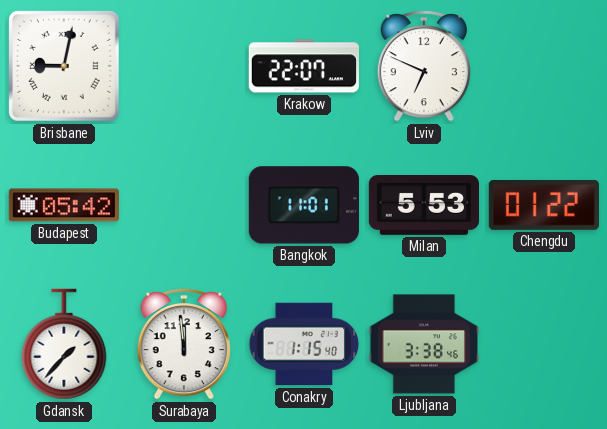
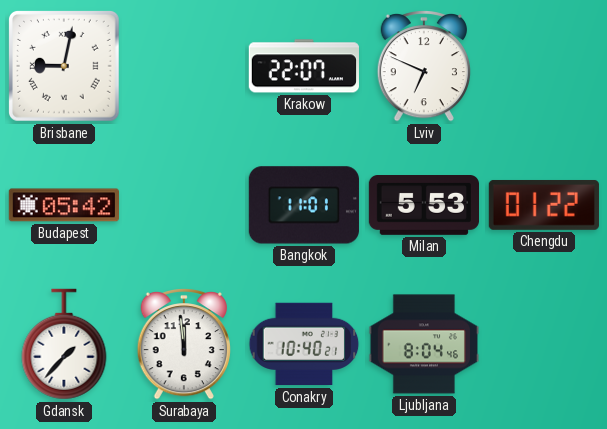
Conakry: 1:15 -> 10:40
Ljubljana: 3:38 -> 8:04
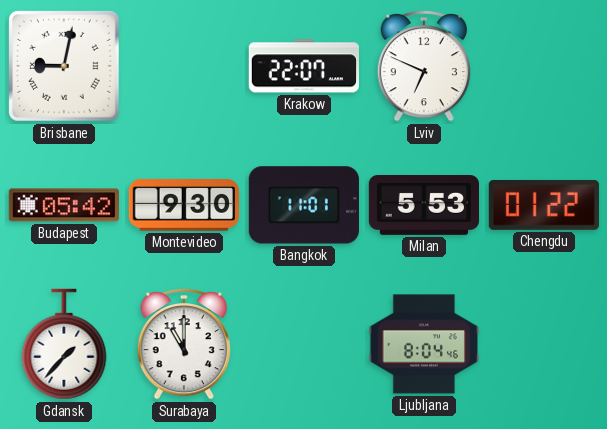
Montevideo: none -> 9:30
Surabaya: 11:59 -> 11:00
Conakry: 10:40 -> none
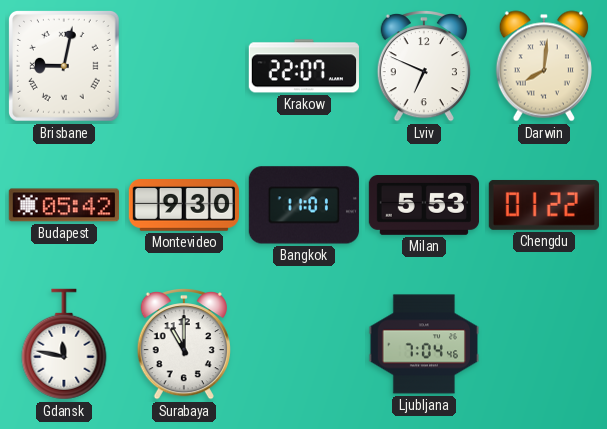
Darwin: none -> 8:01
Gdansk: 1:37 -> 11:47
Ljubljana: 8:04 -> 7:04
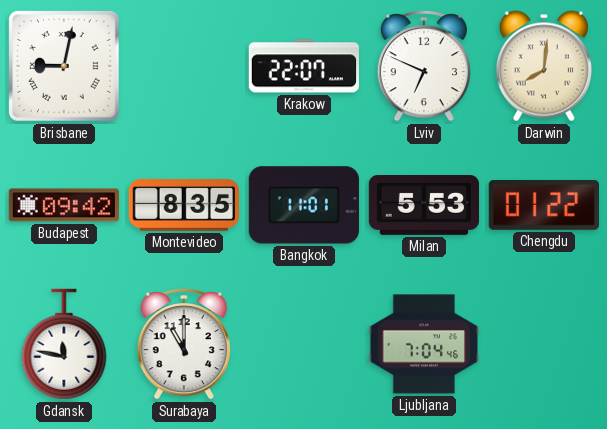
Budapest: 05:42 -> 09:42
Montevideo: 9:30 -> 8:35
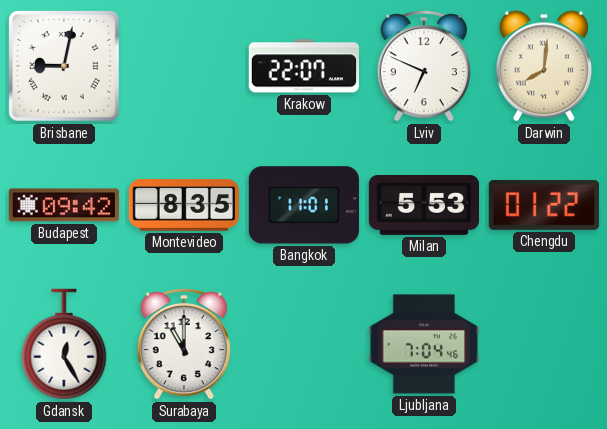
Gdansk: 11:47 -> 12:25
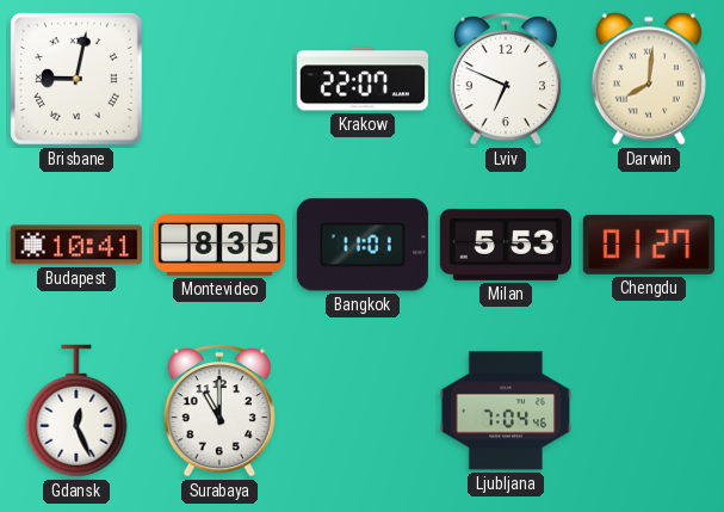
Budapest: 09:42 -> 10:41
Chengdu: 01:22 -> 01:27
Gdansk: 12:25 -> 12:26
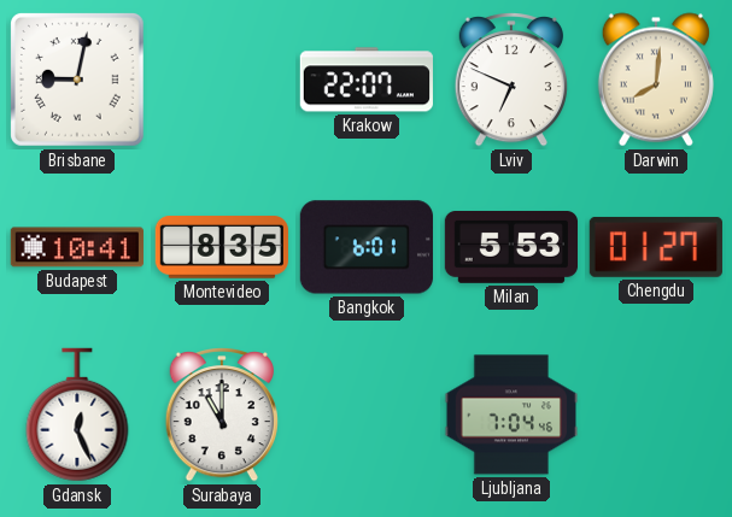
Bangkok: 11:01 -> 6:01
